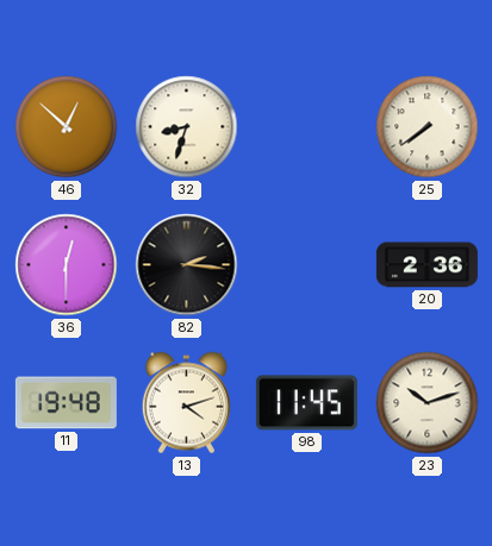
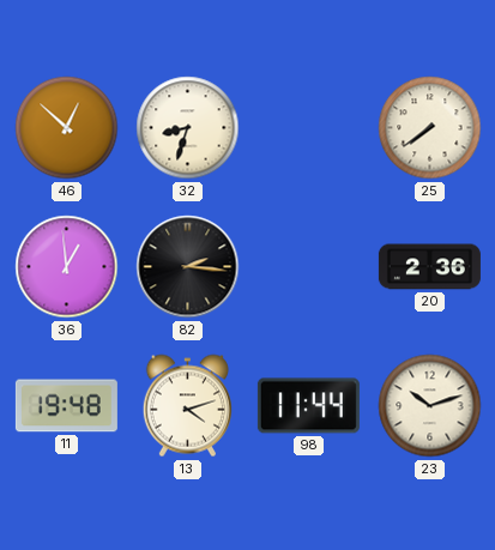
36: 12:30 -> 12:59
98: 11:45 -> 11:44
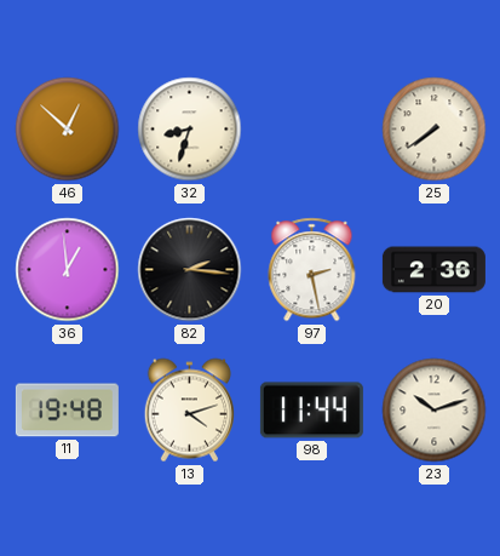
97: none -> 2:28
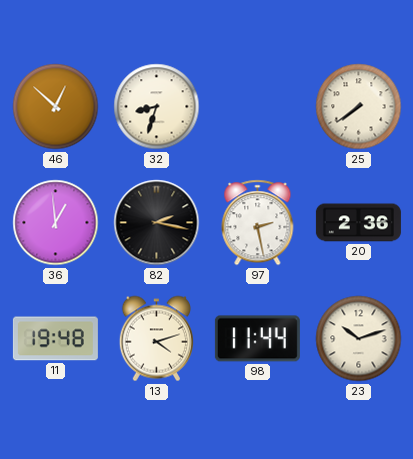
82: 2:16 -> 2:17
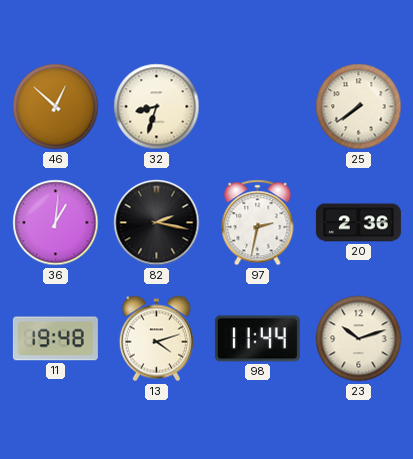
36: 12:59 -> 1:01
97: 2:28 -> 2:32
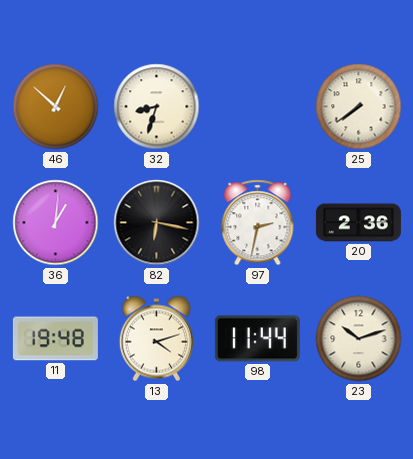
82: 2:17 -> 6:17
